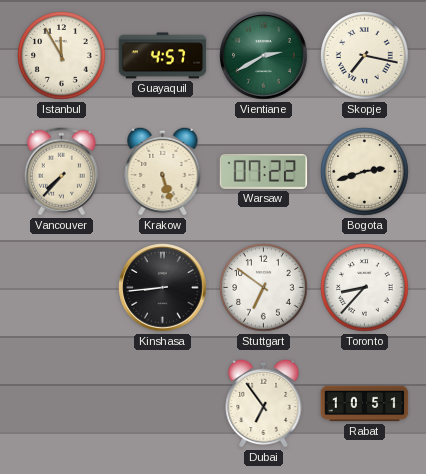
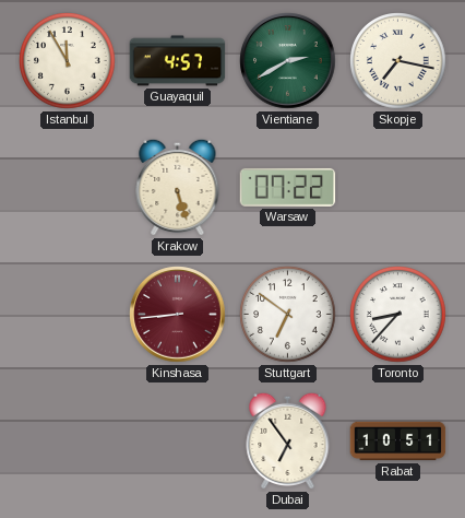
Vancouver: 7:37 -> none
Bogota: 2:42 -> none
Kinshasa dial: black -> burgundy
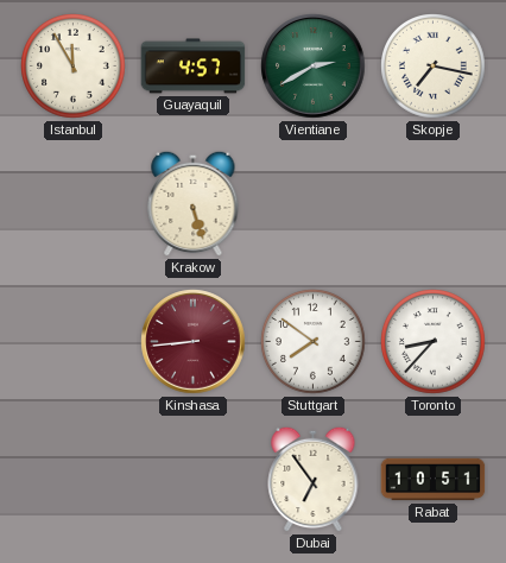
Warsaw: 07:22 -> none
Stuttgart: 6:51 -> 7:51
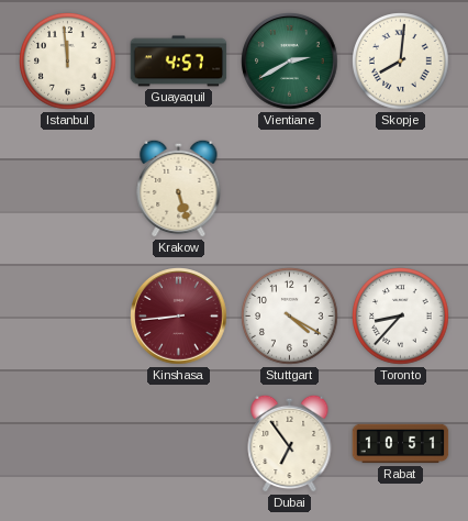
Istanbul: 11:55 -> 11:59
Skopje: 7:17 -> 8:01
Stuttgart: 7:51 -> 4:20
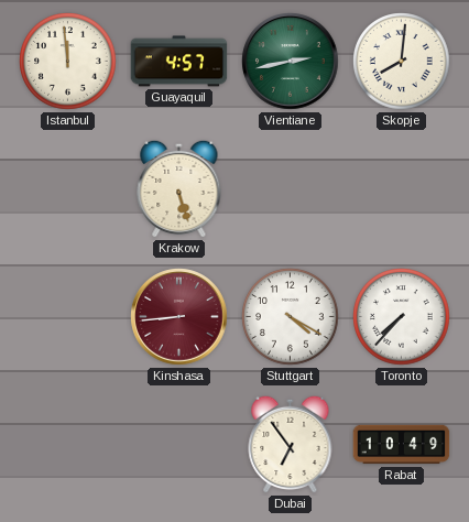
Vientiane: 2:40 -> 2:43
Toronto: 8:37 -> 7:37
Rabat: 10:51 -> 10:49
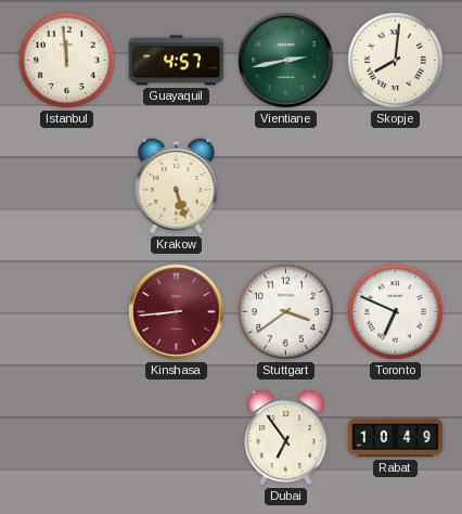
Stuttgart: 4:20 -> 3:39
Toronto: 7:37 -> 6:49
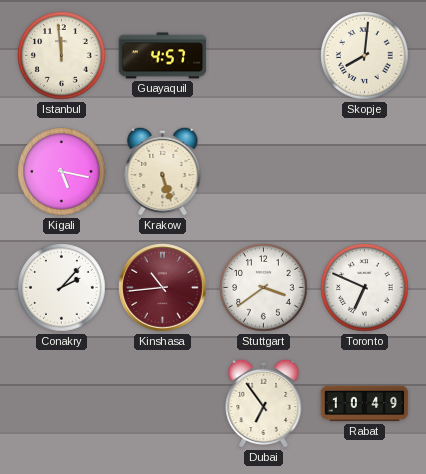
Vientiane: 2:43 -> none
Kigali: none -> 5:17
Conakry: none -> 2:07
Kinshasa: 8:44 -> 10:44
